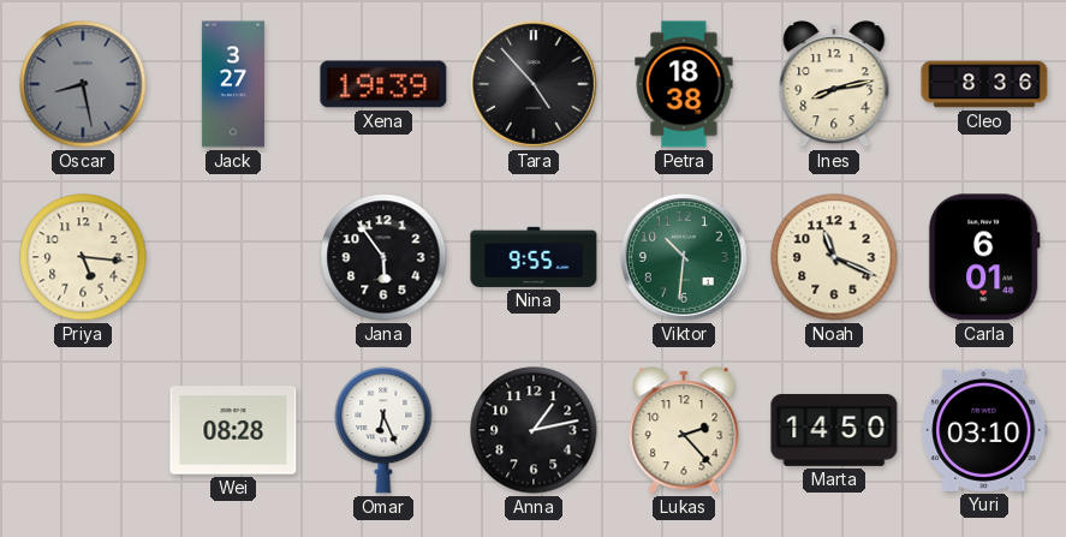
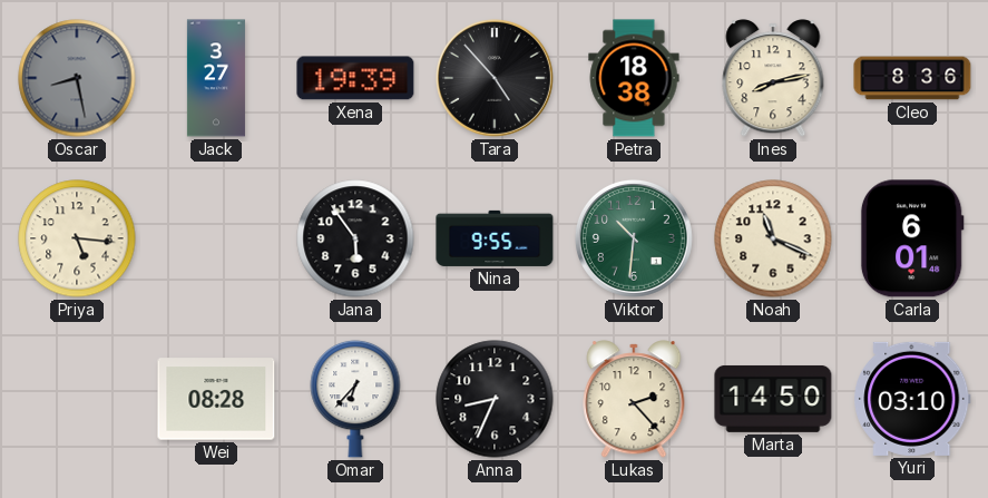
Omar: 6:26 -> 6:37
Anna: 1:13 -> 8:34
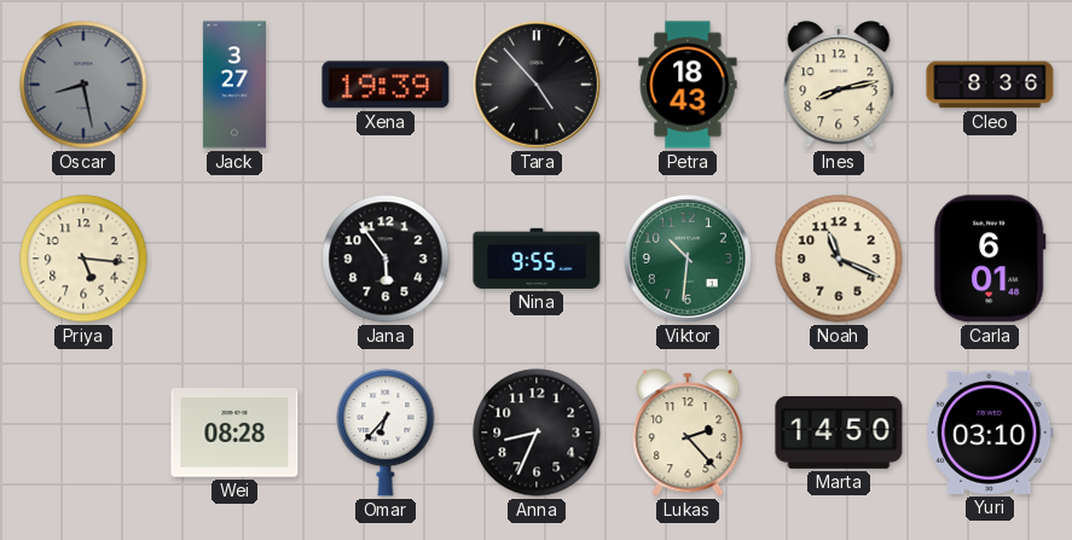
Petra: 18:38 -> 18:43
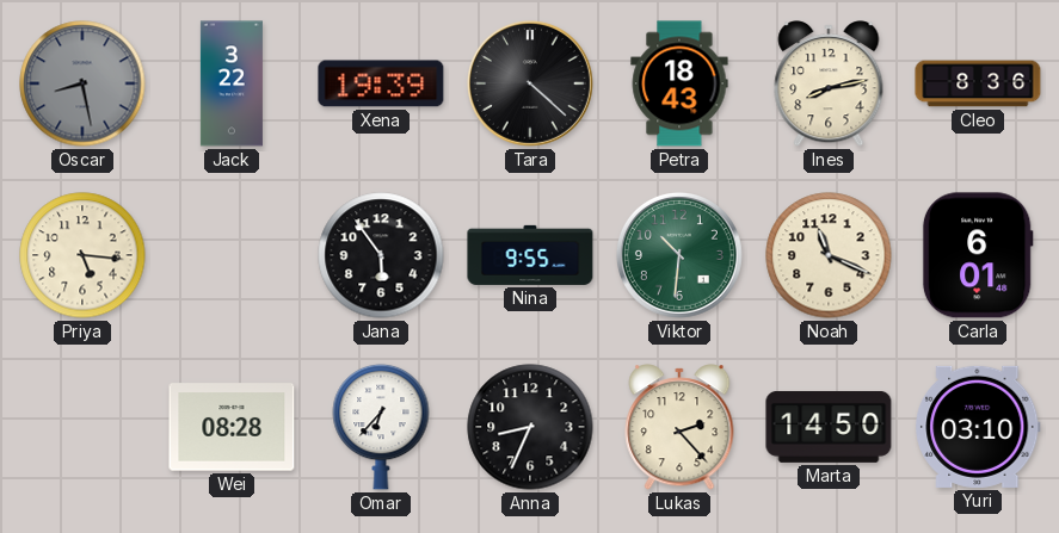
Jack: 3:27 -> 3:22
Tara: 4:53 -> 4:22
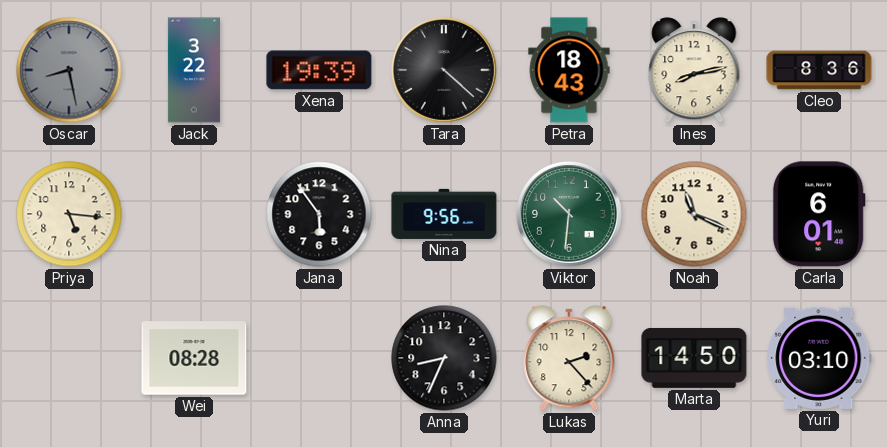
Nina: 9:55 -> 9:56
Omar: 6:37 -> none
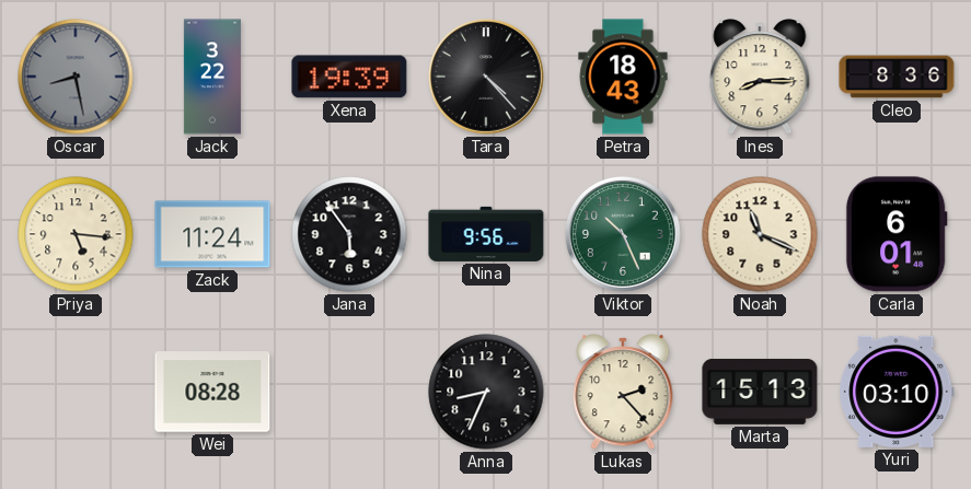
Tara: 4:22 -> 4:23
Ines: 8:13 -> 8:15
Zack: none -> 11:24
Viktor: 10:31 -> 10:26
Marta: 14:50 -> 15:13
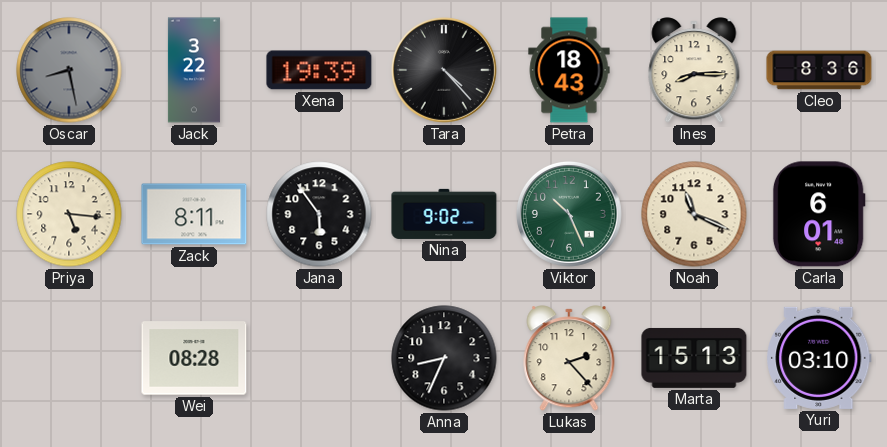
Zack: 11:24 -> 8:11
Nina: 9:56 -> 9:02
